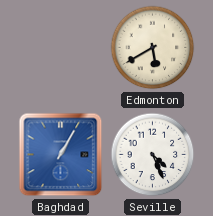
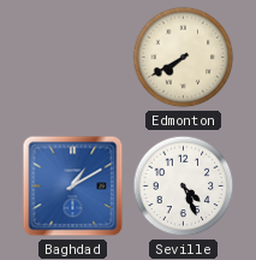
Edmonton: 5:40 -> 7:40
Baghdad: 1:05 -> 1:10
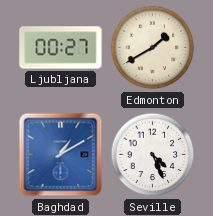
Ljubljana: none -> 00:27
Edmonton: 7:40 -> 1:40
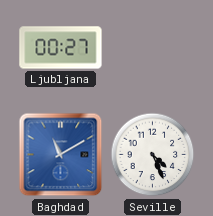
Edmonton: 1:40 -> none
Baghdad: 1:10 -> 11:10
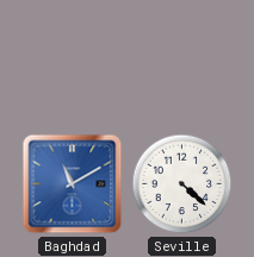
Ljubljana: 00:27 -> none
Seville: 4:26 -> 4:22
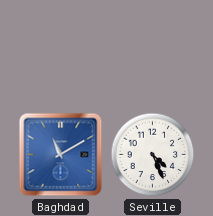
Seville: 4:22 -> 4:26
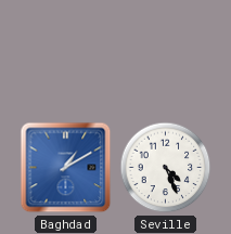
Baghdad: 11:10 -> 1:10
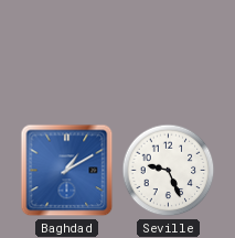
Seville: 4:26 -> 9:26
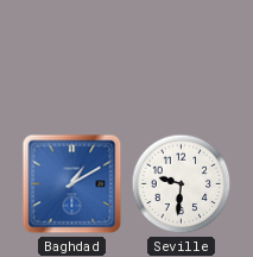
Seville: 9:26 -> 9:31
